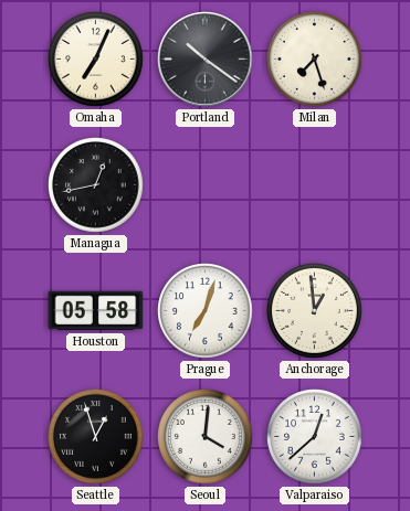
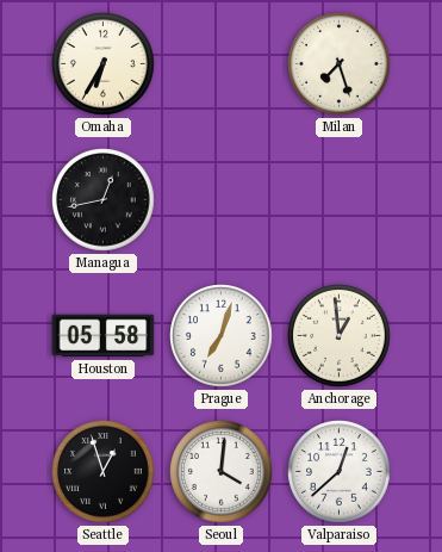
Omaha: 7:04 -> 6:35
Portland: 10:21 -> none
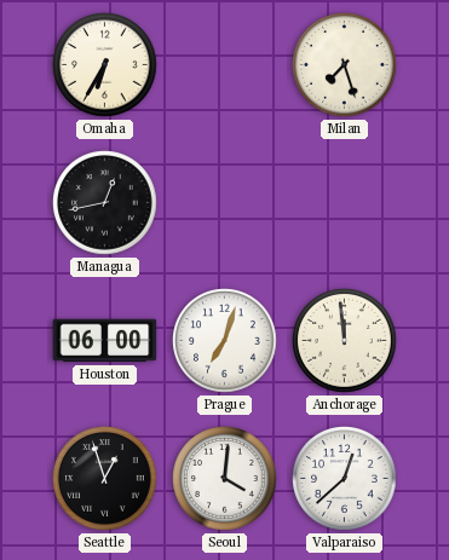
Houston: 05:58 -> 06:00
Anchorage: 12:59 -> 11:59
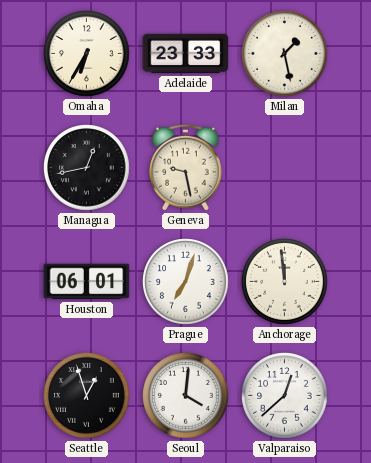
Adelaide: none -> 23:33
Milan: 7:27 -> 1:28
Geneva: none -> 9:28
Houston: 06:00 -> 06:01
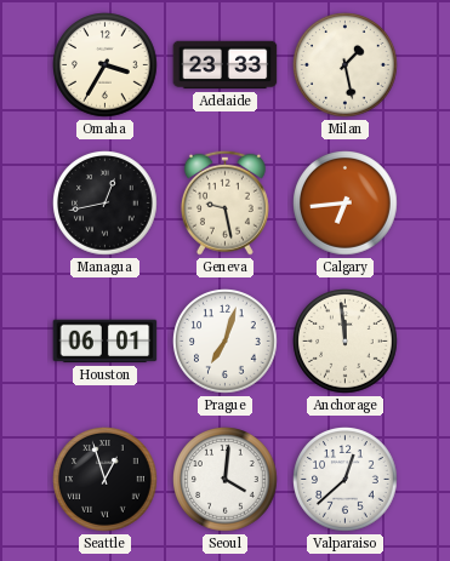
Omaha: 6:35 -> 3:35
Calgary: none -> 6:44
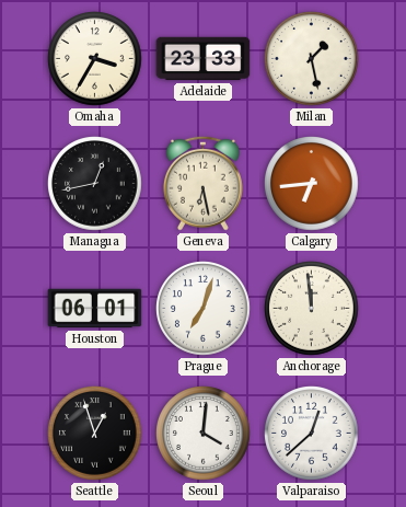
Geneva: 9:28 -> 6:28
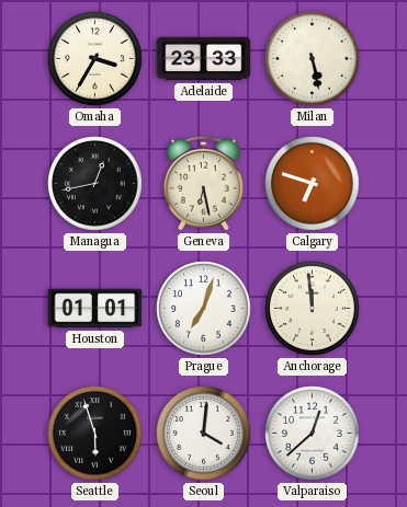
Milan: 1:28 -> 5:28
Calgary: 6:44 -> 6:48
Houston: 06:01 -> 01:01
Seattle: 12:57 -> 5:57
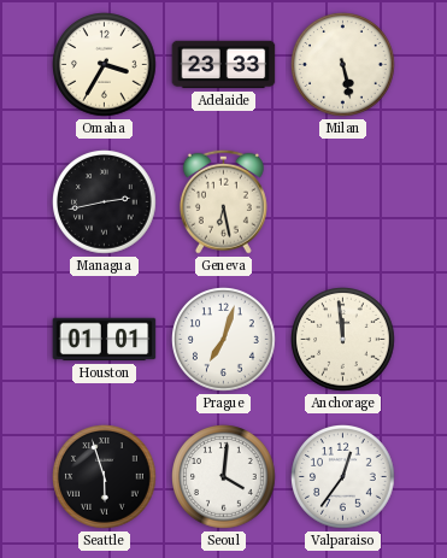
Managua: 12:43 -> 2:43
Calgary: 6:48 -> none
Valparaiso: 12:38 -> 12:36
